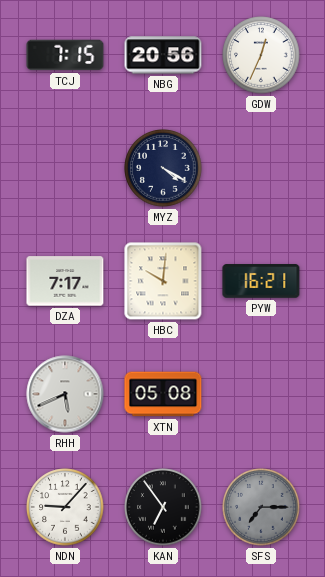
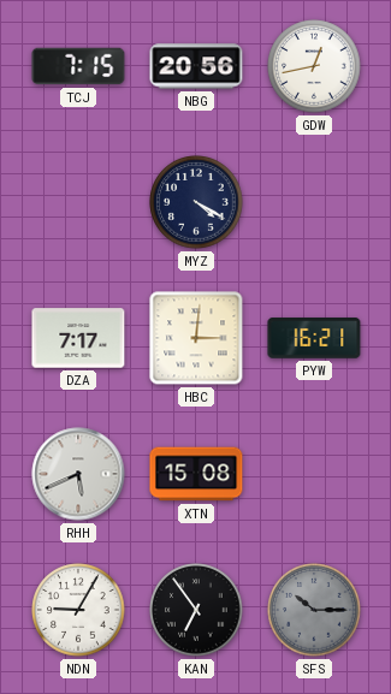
GDW: 12:34 -> 12:43
HBC: 10:01 -> 3:01
XTN: 05:08 -> 15:08
NDN: 9:07 -> 9:05
SFS: 7:15 -> 10:15
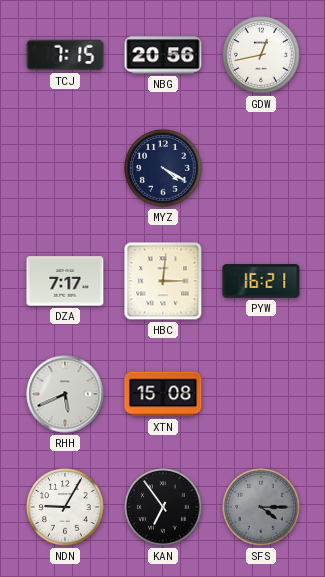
SFS: 10:15 -> 4:15
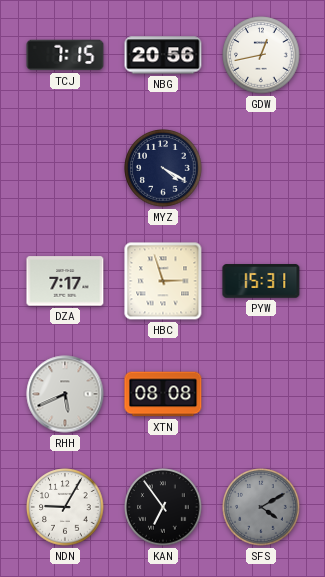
HBC: 3:01 -> 2:57
PYW: 16:21 -> 15:31
XTN: 15:08 -> 08:08
SFS: 4:15 -> 4:10
